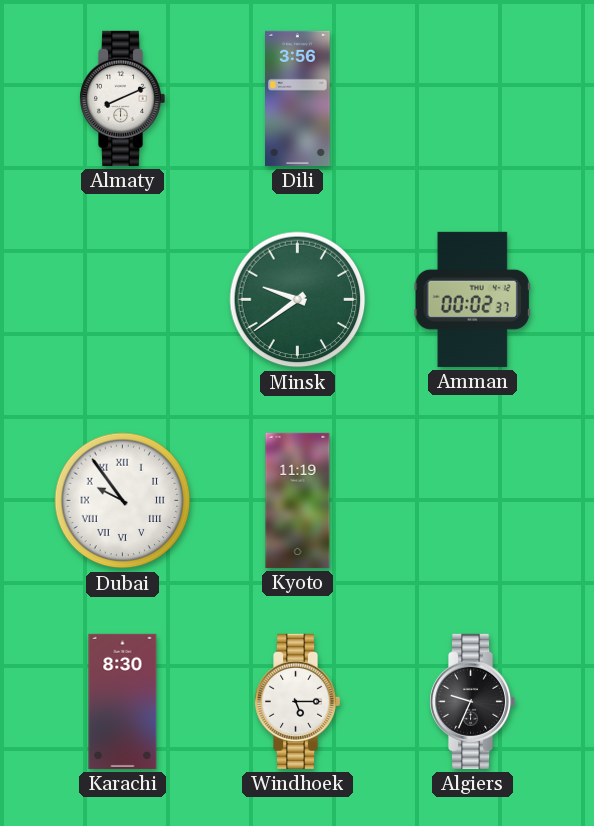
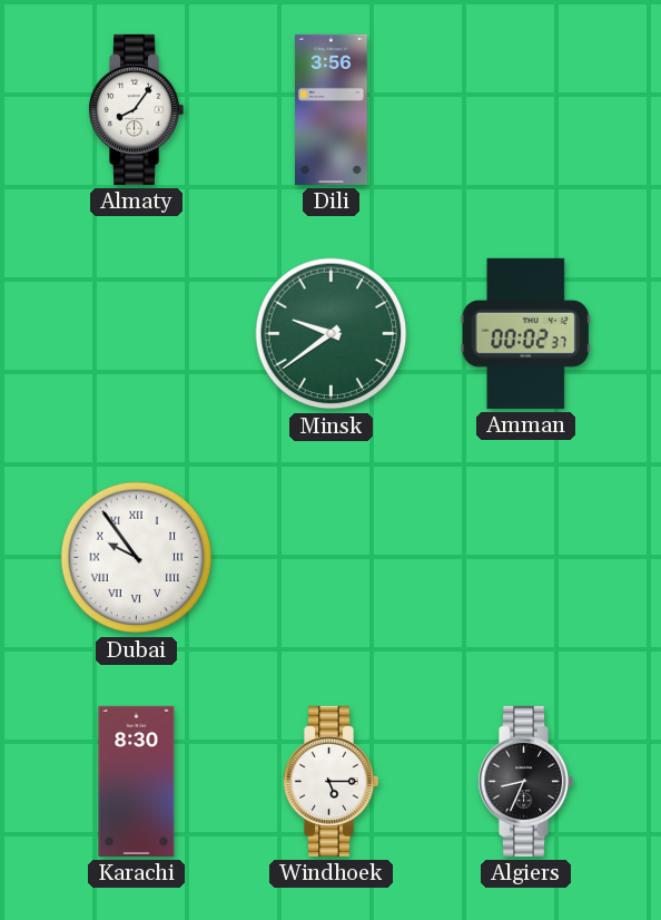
Almaty: 8:11 -> 8:06
Kyoto: 11:19 -> none
Algiers: 9:34 -> 8:34
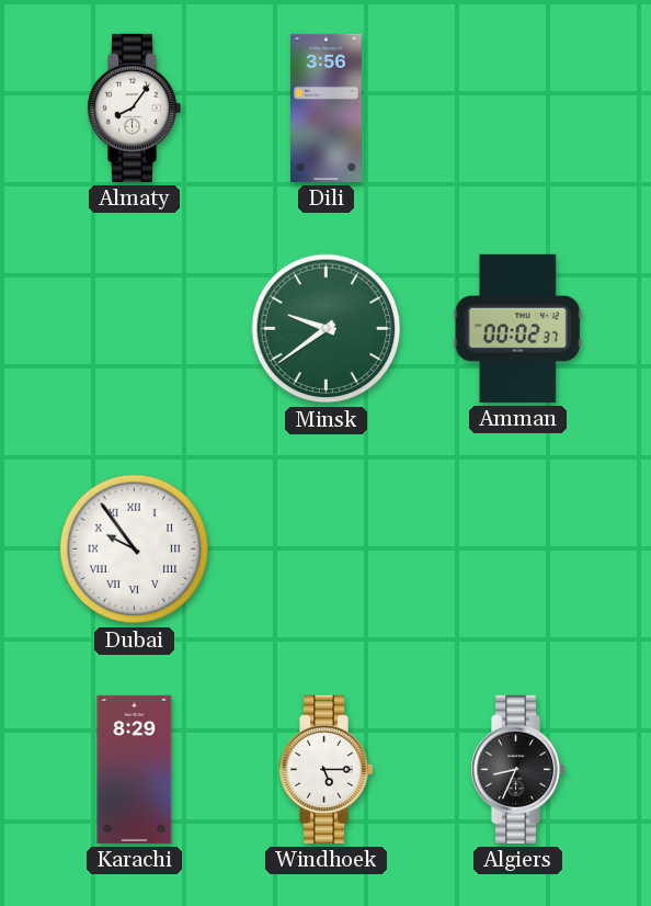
Karachi: 8:30 -> 8:29
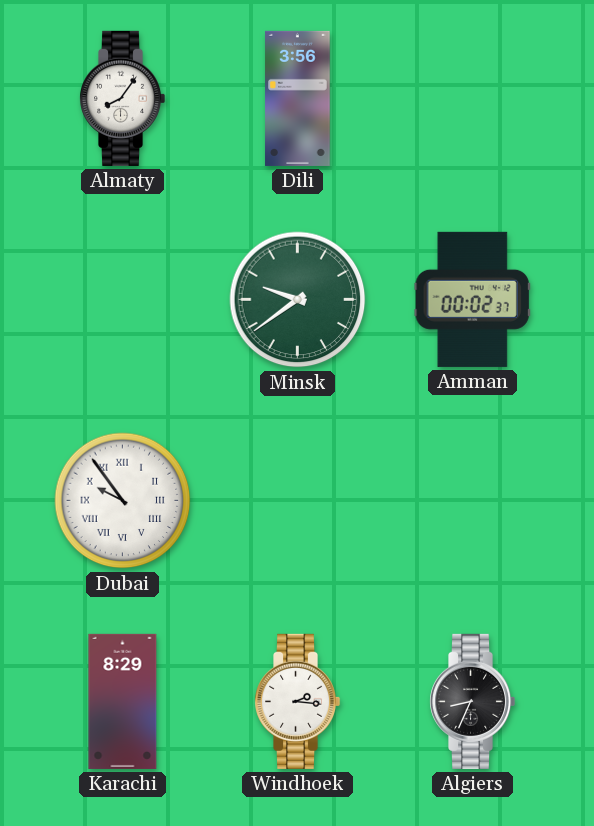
Windhoek: 5:15 -> 2:16
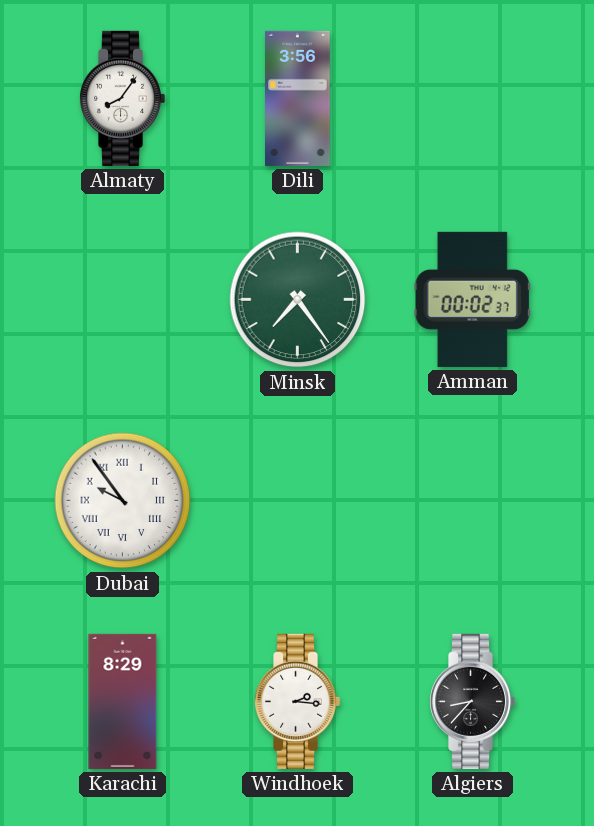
Minsk: 9:39 -> 7:24
Algiers: 8:34 -> 8:37
